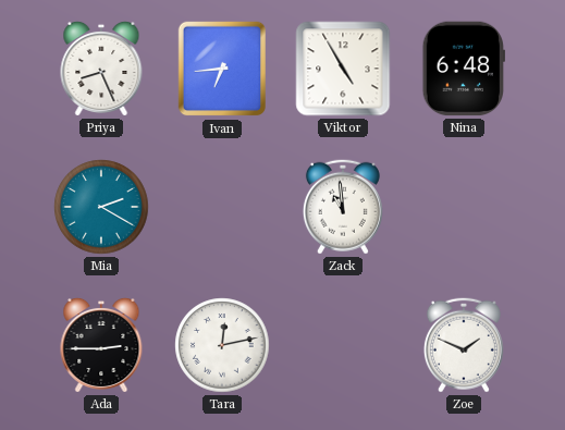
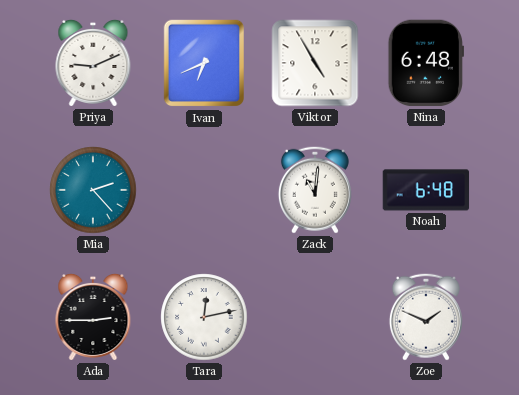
Priya: 8:26 -> 9:11
Ivan: 6:44 -> 6:41
Mia: 2:20 -> 2:23
Zack: 10:59 -> 11:01
Noah: none -> 6:48
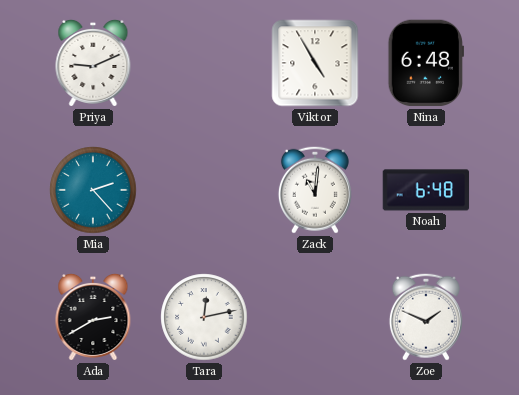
Ivan: 6:41 -> none
Ada: 2:45 -> 2:40
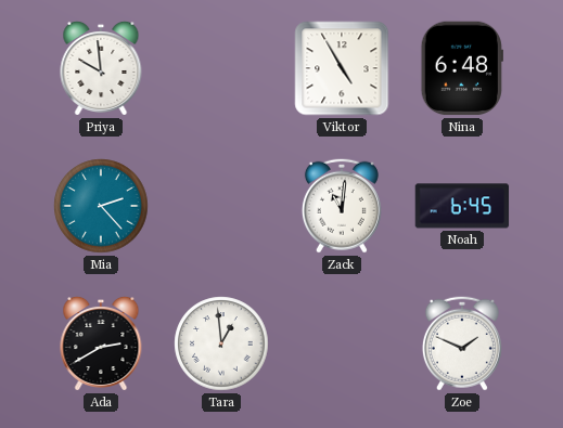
Priya: 9:11 -> 9:59
Noah: 6:48 -> 6:45
Tara: 12:13 -> 12:59
